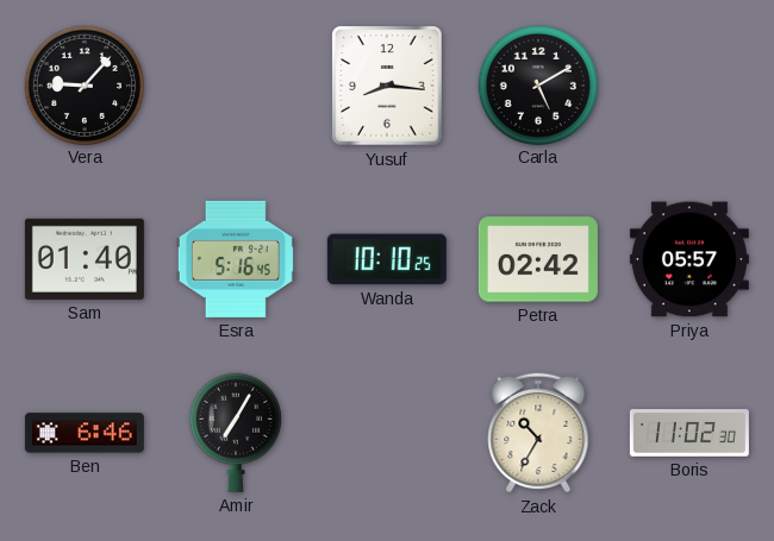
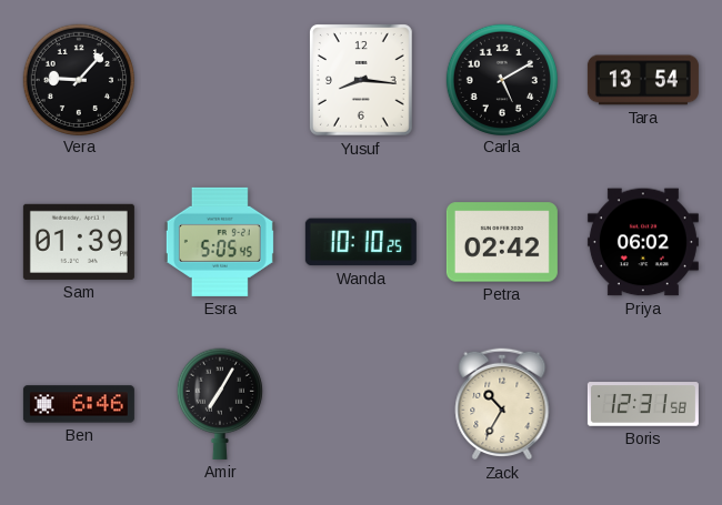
Tara: none -> 13:54
Sam: 01:40 -> 01:39
Esra: 5:16 -> 5:05
Priya: 05:57 -> 06:02
Boris: 11:02 -> 12:31
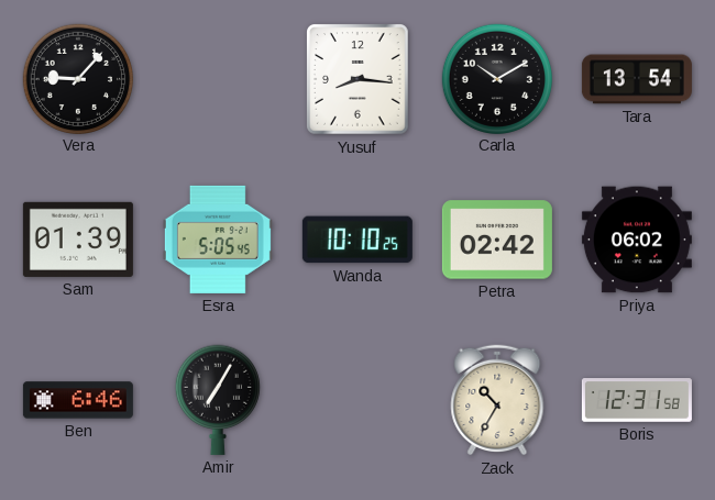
Carla: 5:10 -> 10:10
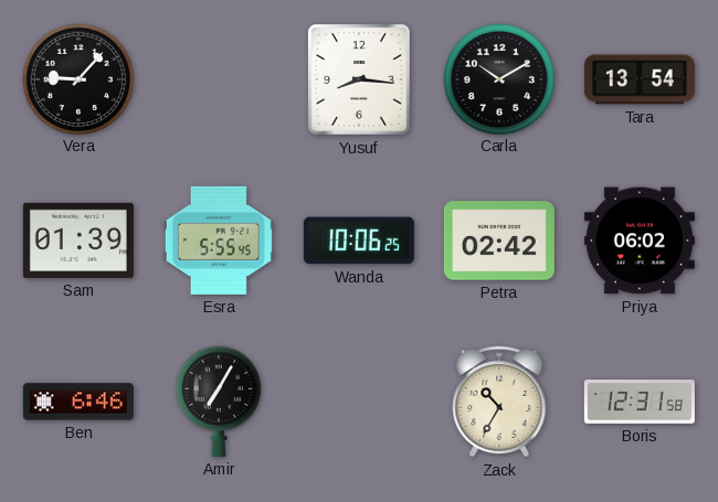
Esra: 5:05 -> 5:55
Wanda: 10:10 -> 10:06
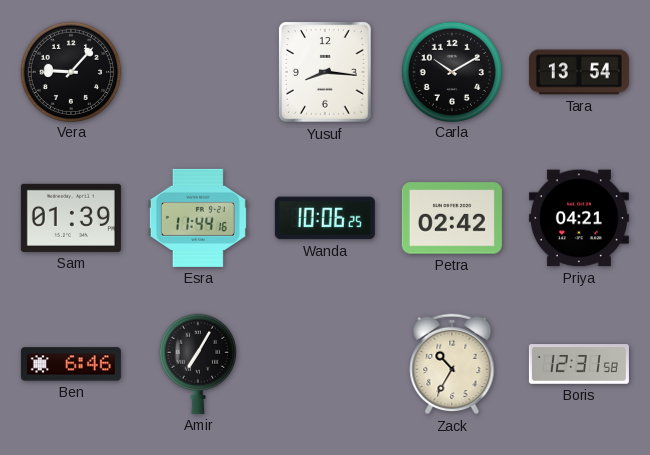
Esra: 5:55 -> 11:44
Priya: 06:02 -> 04:21
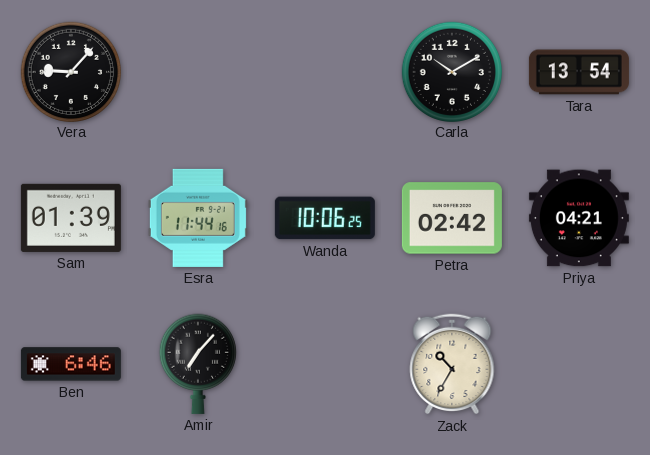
Yusuf: 8:16 -> none
Amir: 7:05 -> 7:07
Boris: 12:31 -> none
